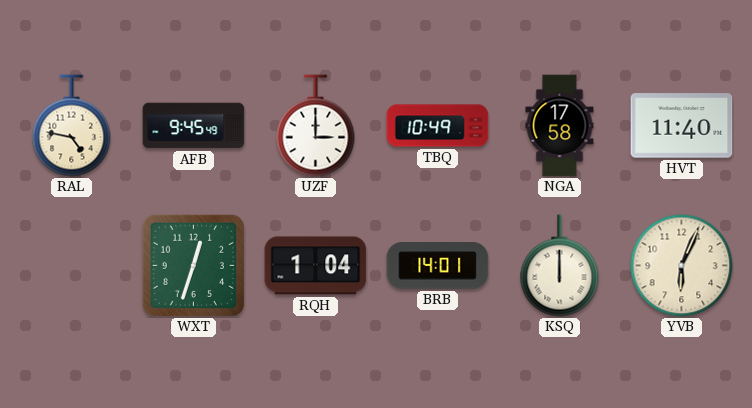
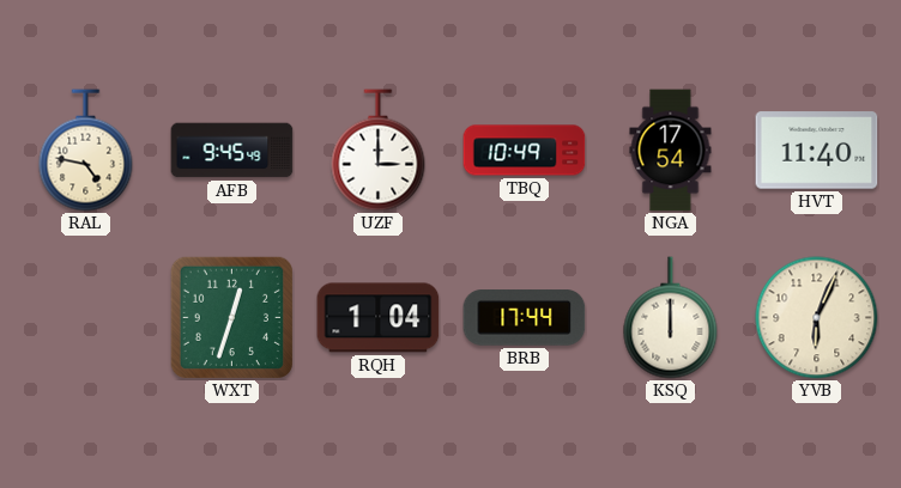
NGA: 17:58 -> 17:54
BRB: 14:01 -> 17:44
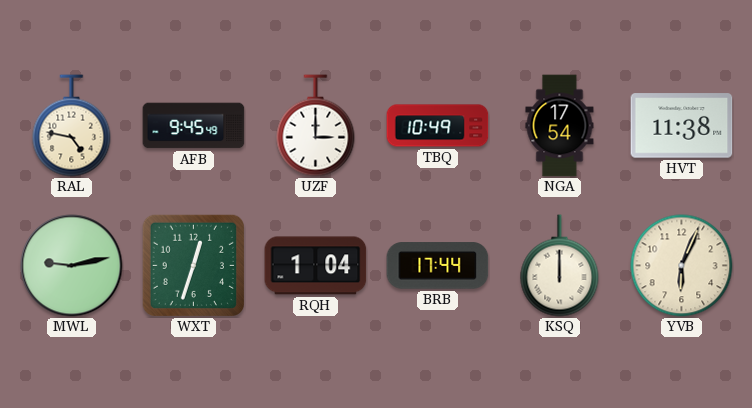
HVT: 11:40 -> 11:38
MWL: none -> 9:13
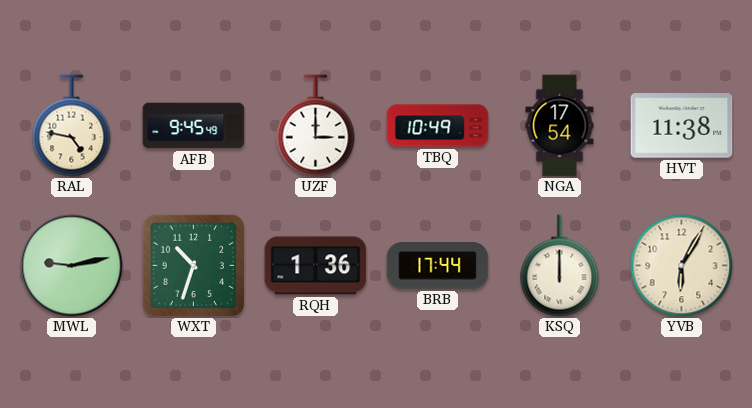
WXT: 12:33 -> 10:33
RQH: 1:04 -> 1:36
YVB: 6:04 -> 6:05
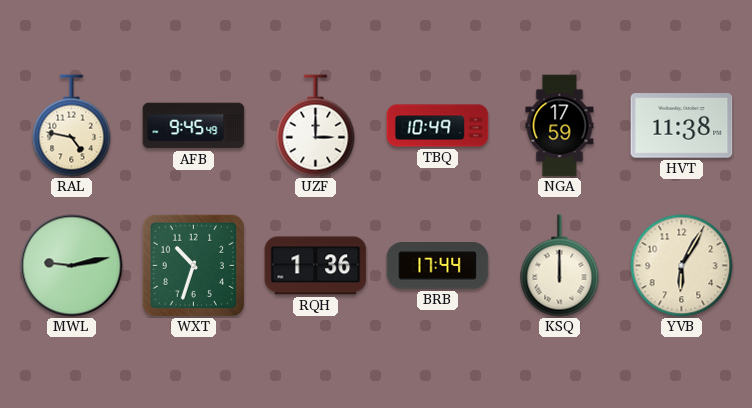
NGA: 17:54 -> 17:59
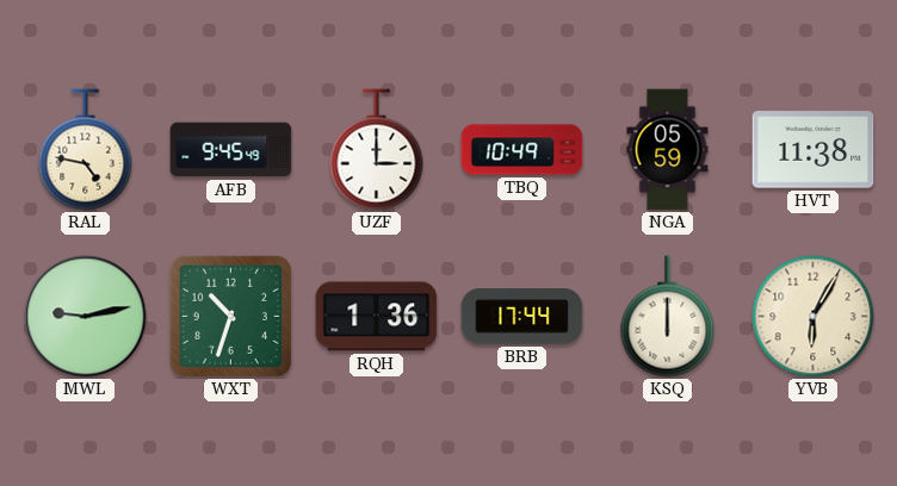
NGA: 17:59 -> 05:59
